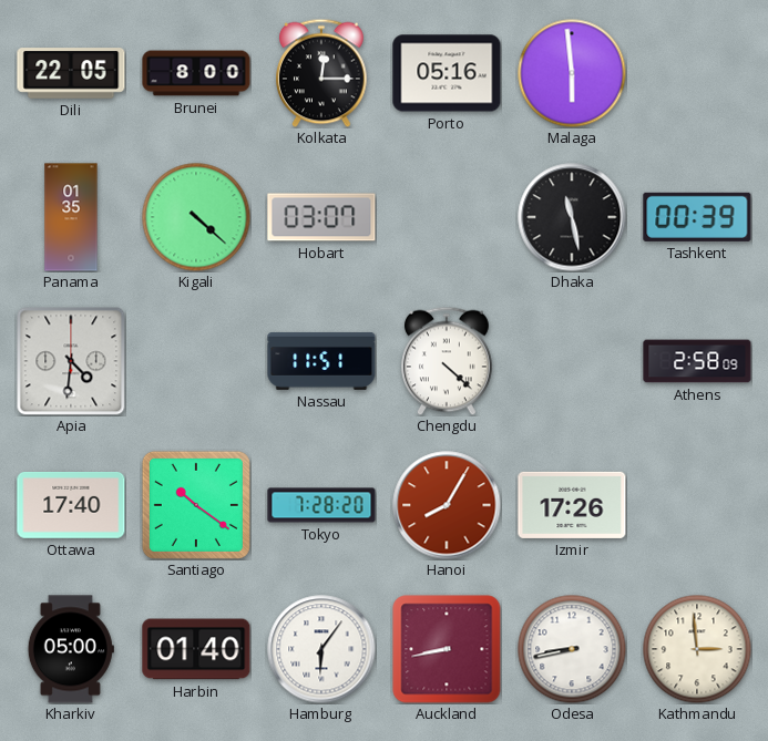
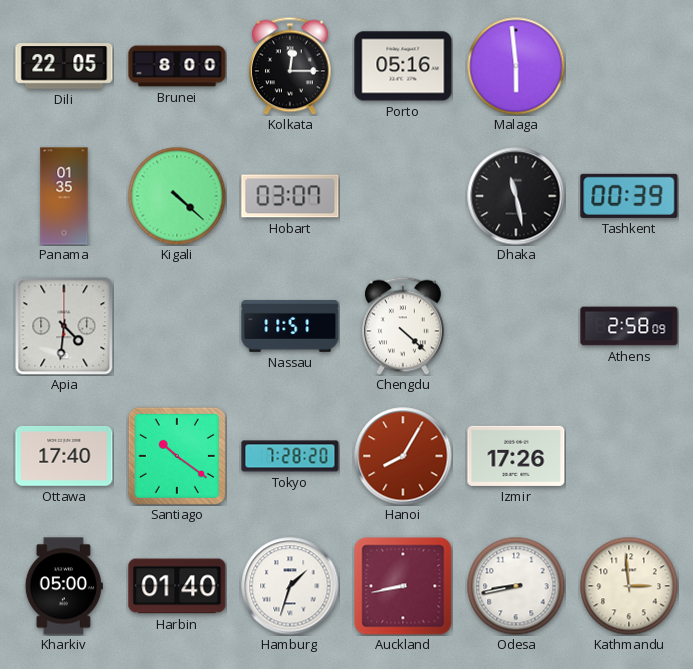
Hamburg: 6:06 -> 1:33
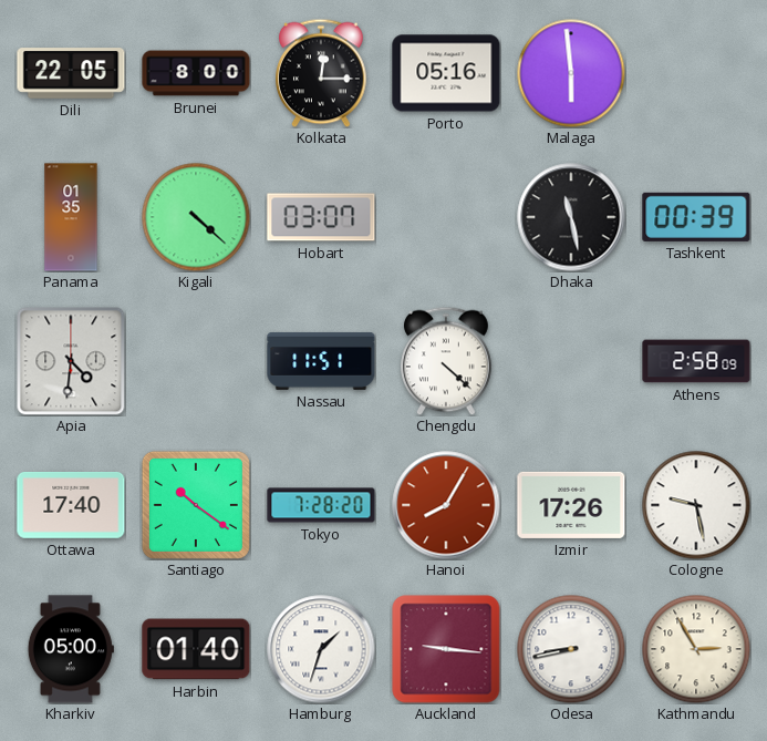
Cologne: none -> 9:28
Auckland: 8:43 -> 9:16
Kathmandu: 2:59 -> 2:55
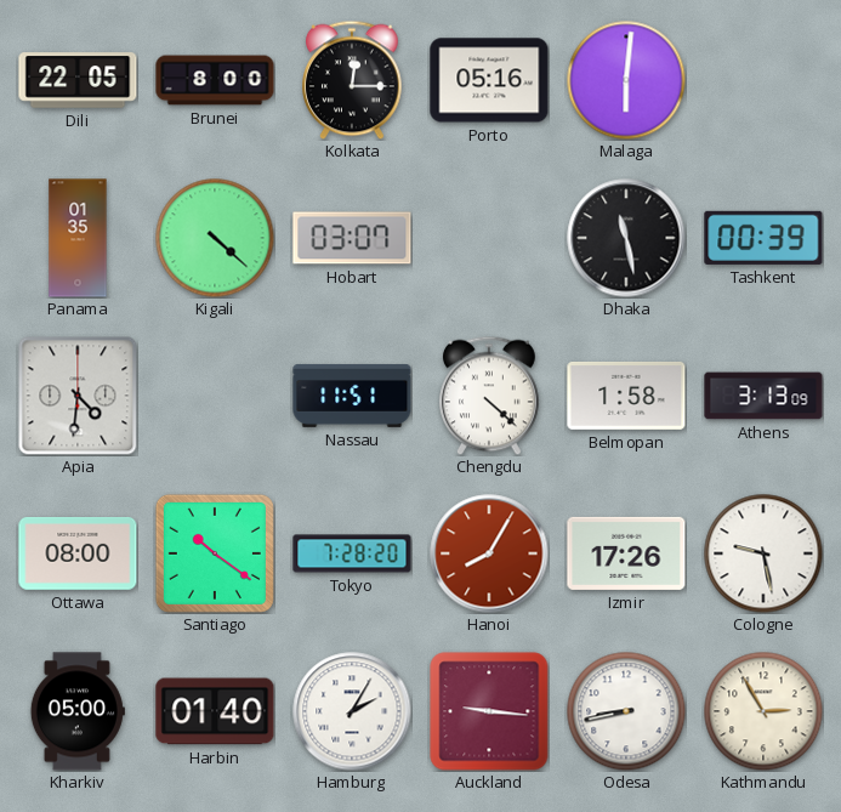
Malaga: 5:59 -> 6:01
Belmopan: none -> 1:58
Athens: 2:58 -> 3:13
Ottawa: 17:40 -> 08:00
Hamburg: 1:33 -> 2:05
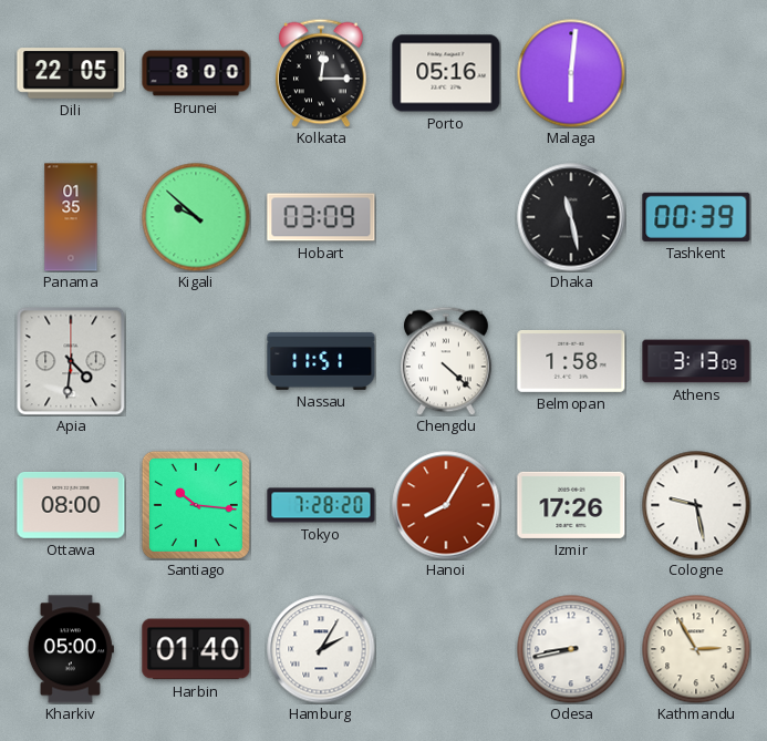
Kigali: 4:22 -> 9:52
Hobart: 03:07 -> 03:09
Santiago: 10:21 -> 10:16
Auckland: 9:16 -> none
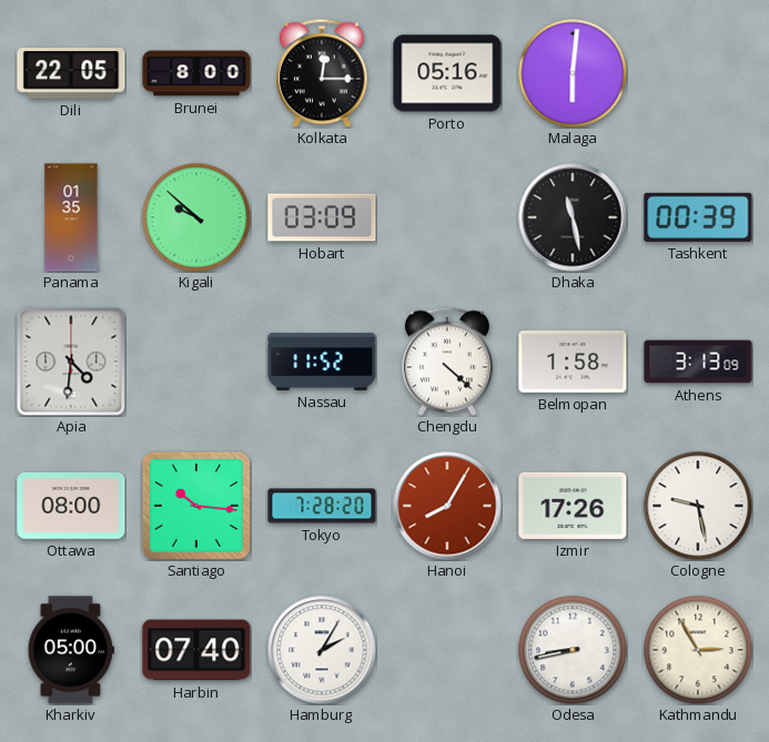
Nassau: 11:51 -> 11:52
Harbin: 01:40 -> 07:40
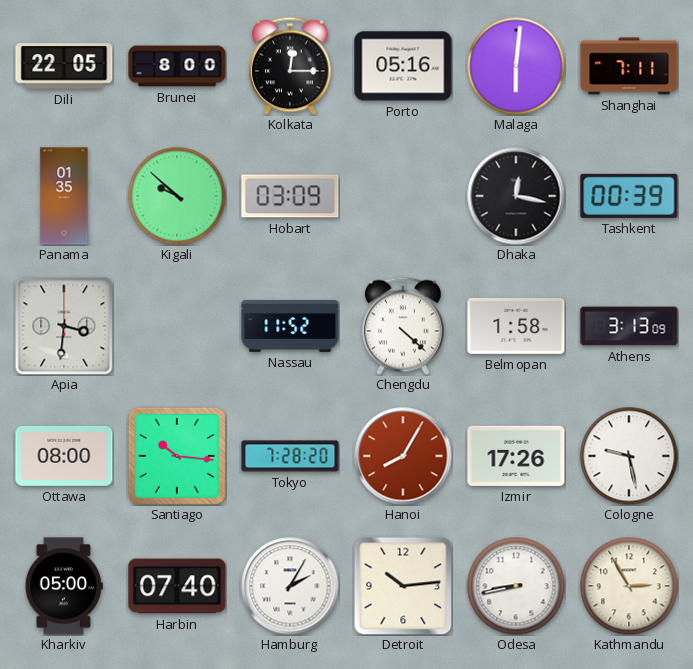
Shanghai: none -> 7:11
Dhaka: 11:28 -> 12:17
Apia: 4:31 -> 3:31
Detroit: none -> 10:14
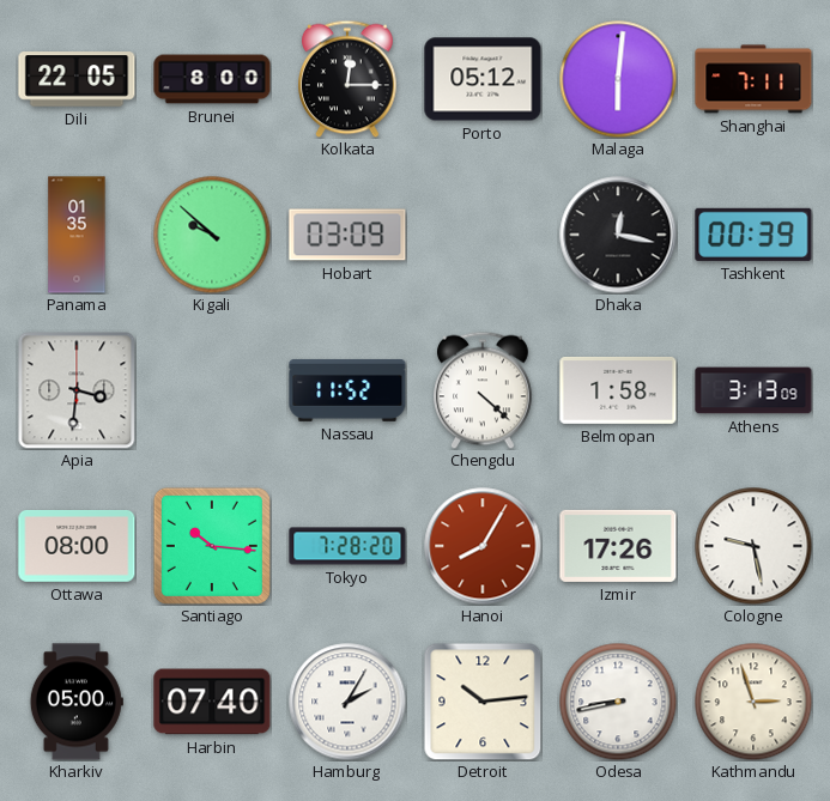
Porto: 05:16 -> 05:12
Kathmandu: 2:55 -> 2:57
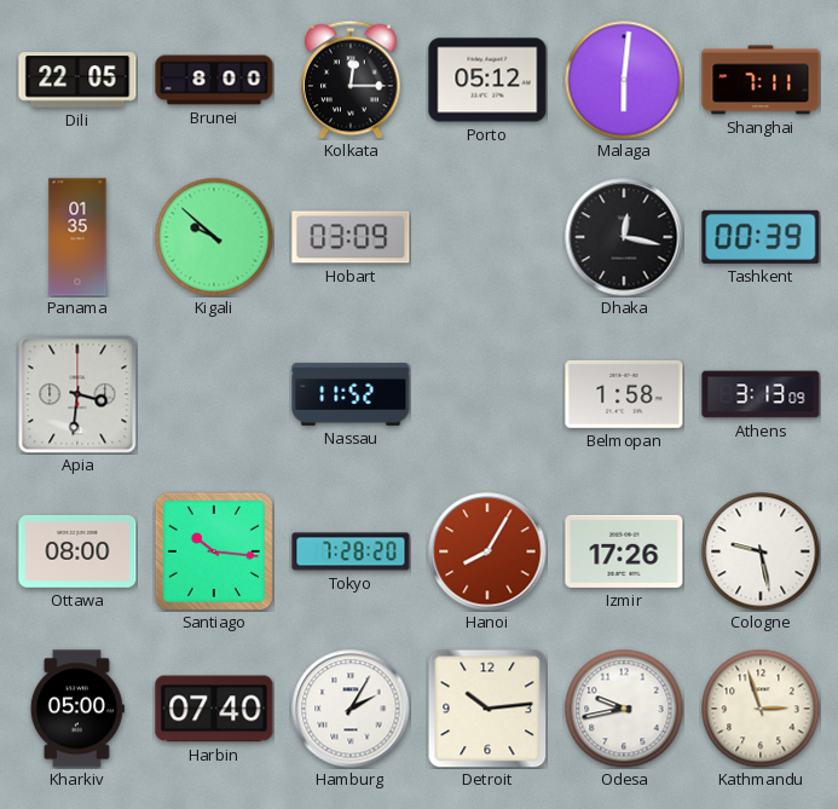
Chengdu: 4:22 -> none
Odesa: 8:43 -> 9:43
